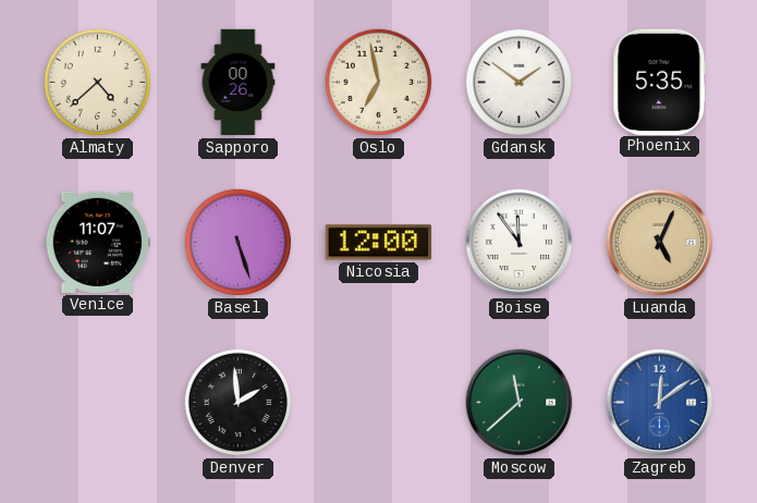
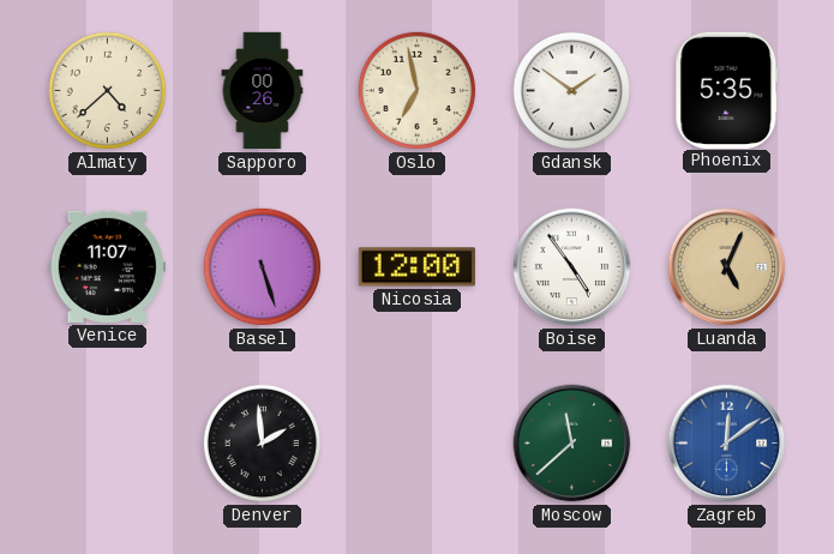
Boise: 11:54 -> 4:54
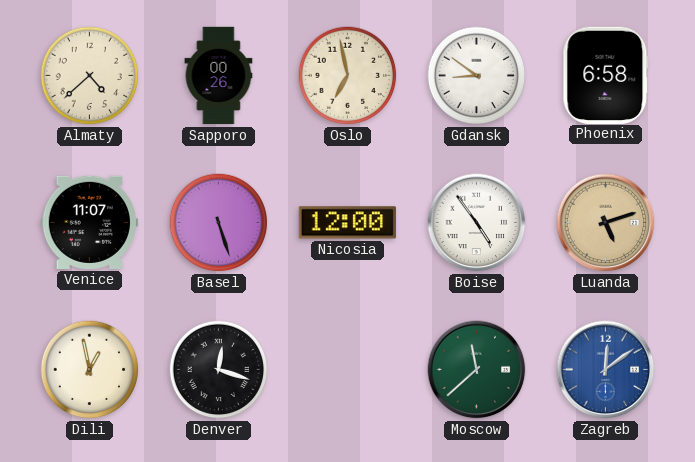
Gdansk: 1:51 -> 8:51
Phoenix: 5:35 -> 6:58
Luanda: 5:04 -> 5:12
Dili: none -> 12:58
Denver: 1:59 -> 12:18
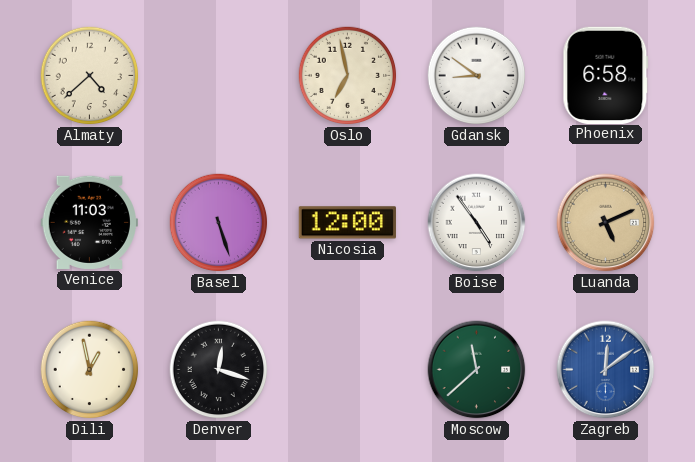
Sapporo: 00:26 -> none
Venice: 11:07 -> 11:03
Luanda: 5:12 -> 5:11
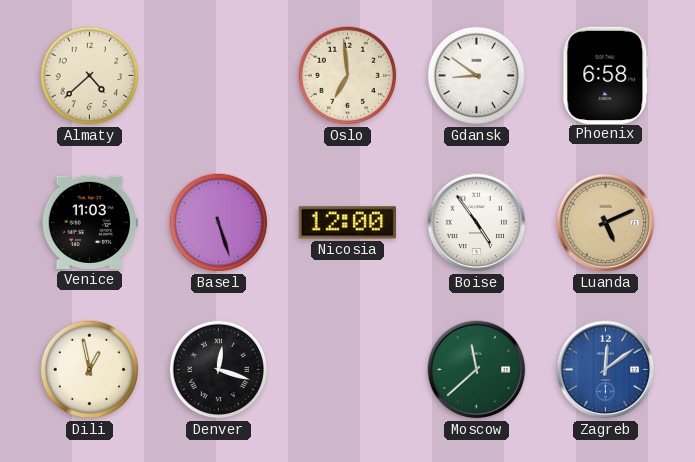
Oslo: 6:58 -> 6:59
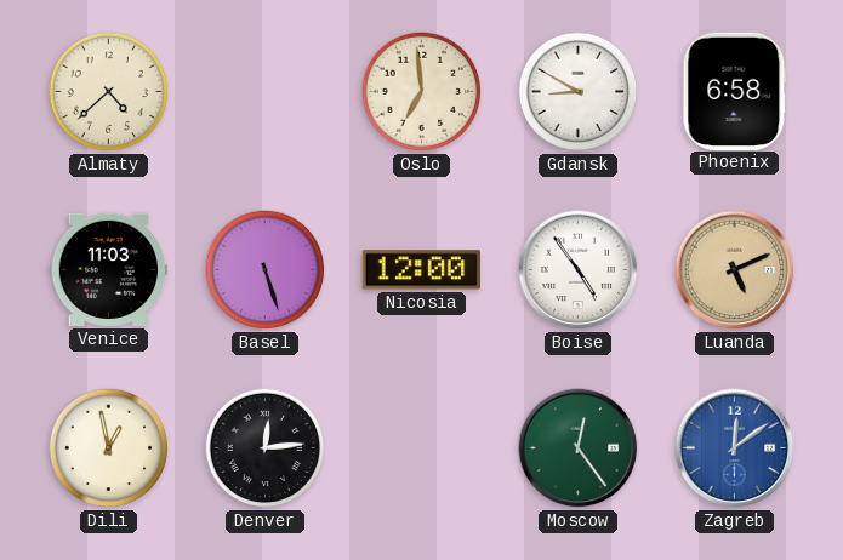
Gdansk: 8:51 -> 8:50
Denver: 12:18 -> 12:14
Moscow: 11:38 -> 12:24
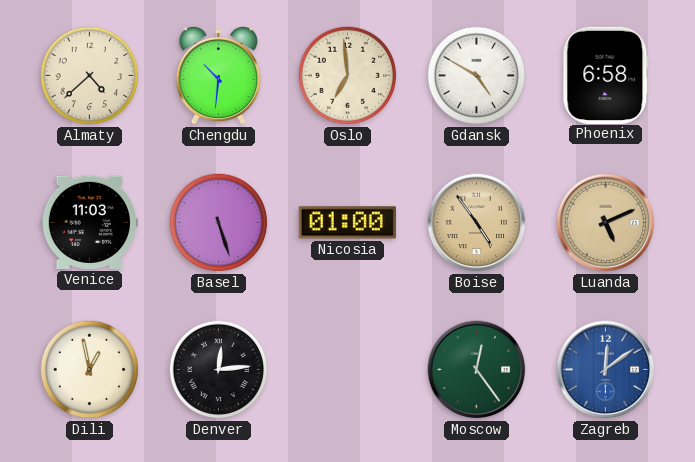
Chengdu: none -> 10:31
Gdansk: 8:50 -> 4:50
Nicosia: 12:00 -> 01:00
Boise dial: white -> champagne
